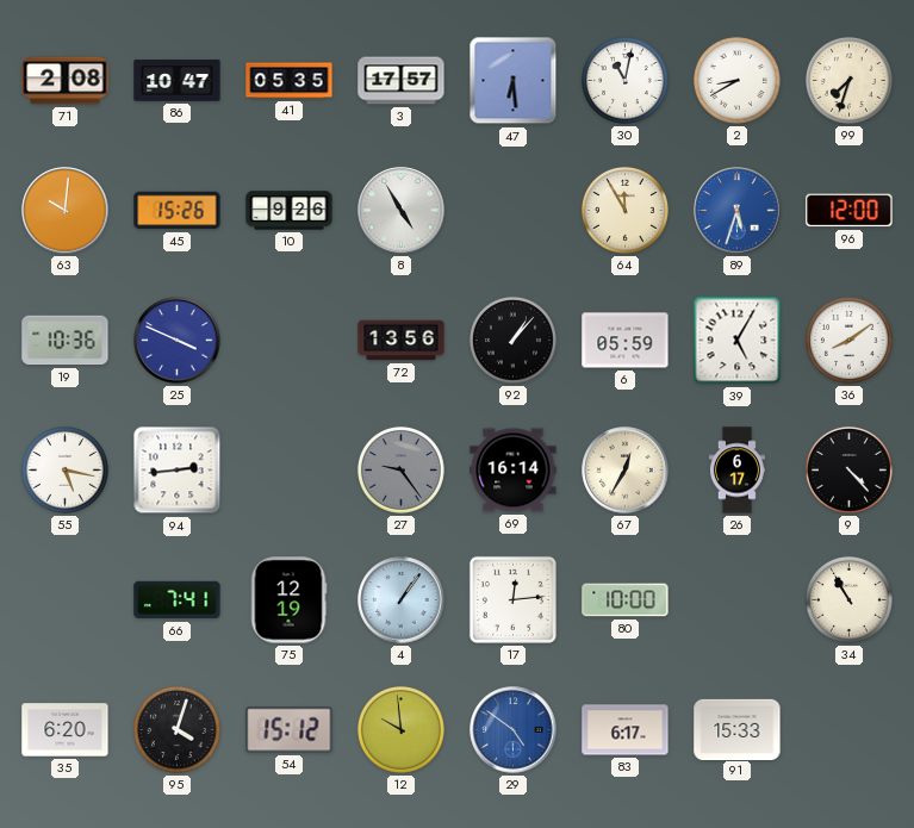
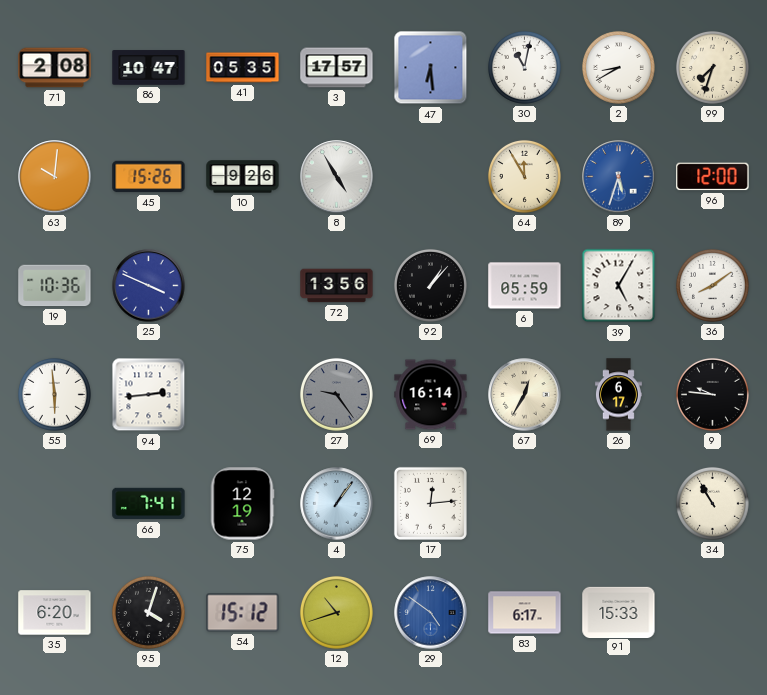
55: 5:17 -> 5:59
9: 4:23 -> 9:46
80: 10:00 -> none
12: 9:59 -> 10:42
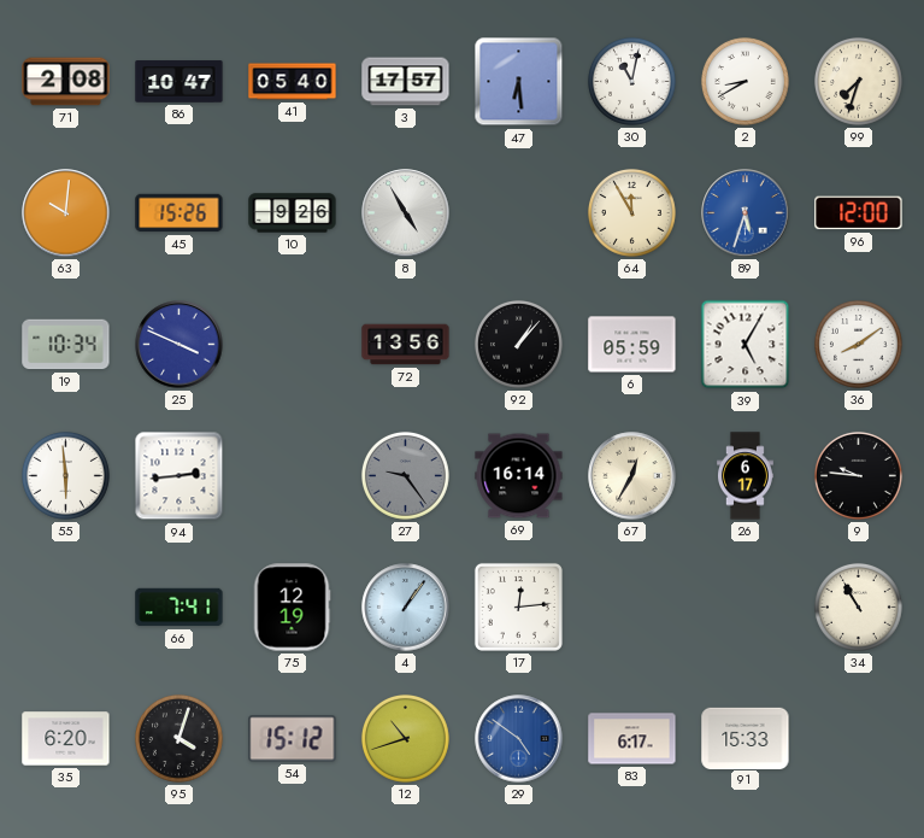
41: 05:35 -> 05:40
19: 10:36 -> 10:34
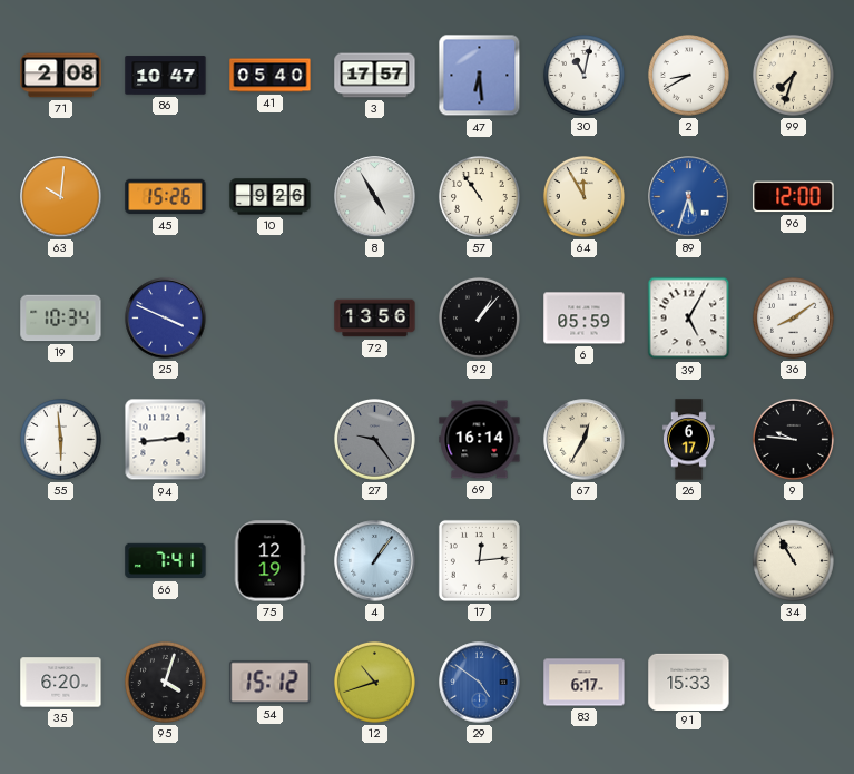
57: none -> 10:54
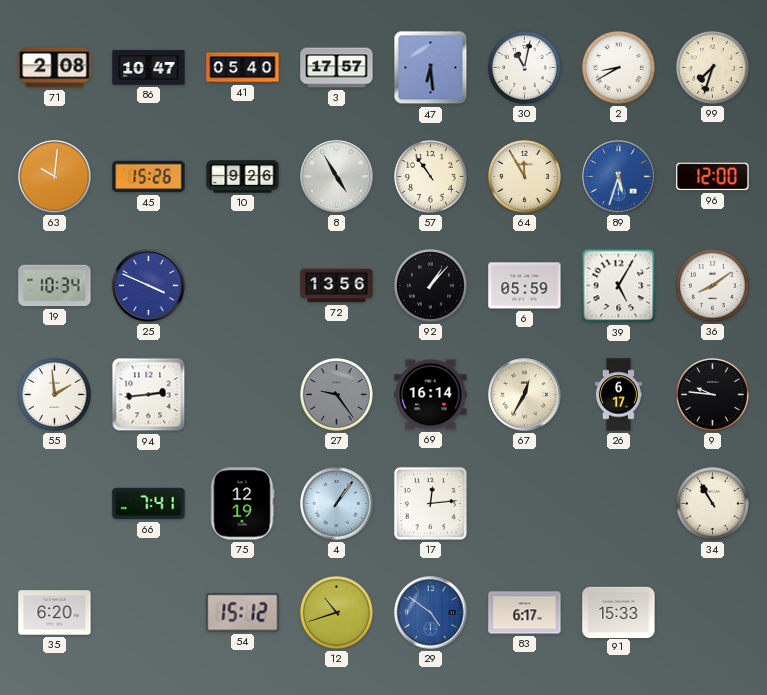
55: 5:59 -> 1:59
95: 4:03 -> none
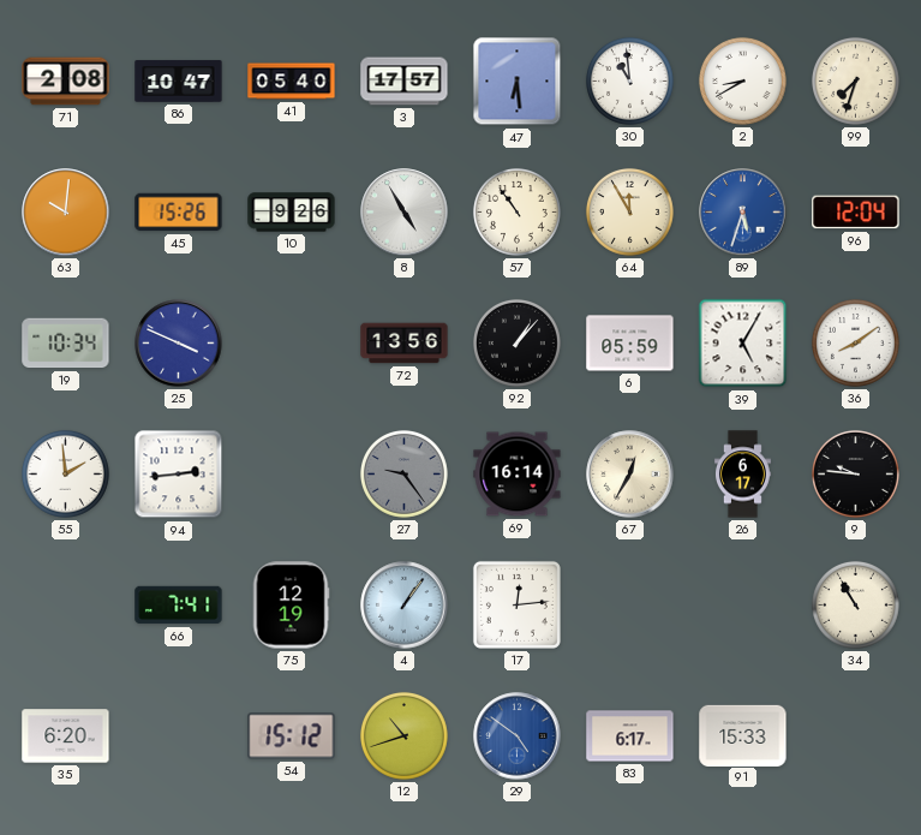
30: 11:02 -> 10:59
96: 12:00 -> 12:04
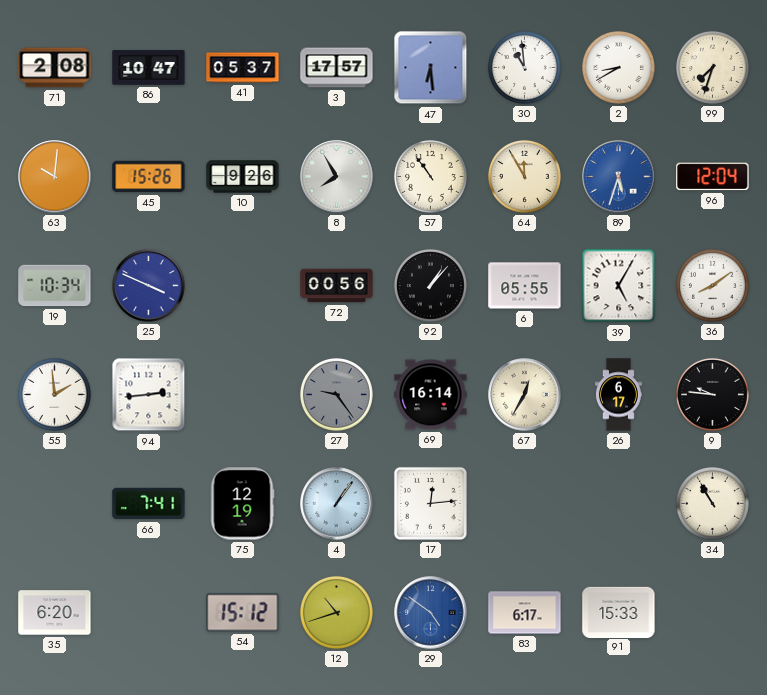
41: 05:40 -> 05:37
8: 4:55 -> 7:55
72: 13:56 -> 00:56
6: 05:59 -> 05:55
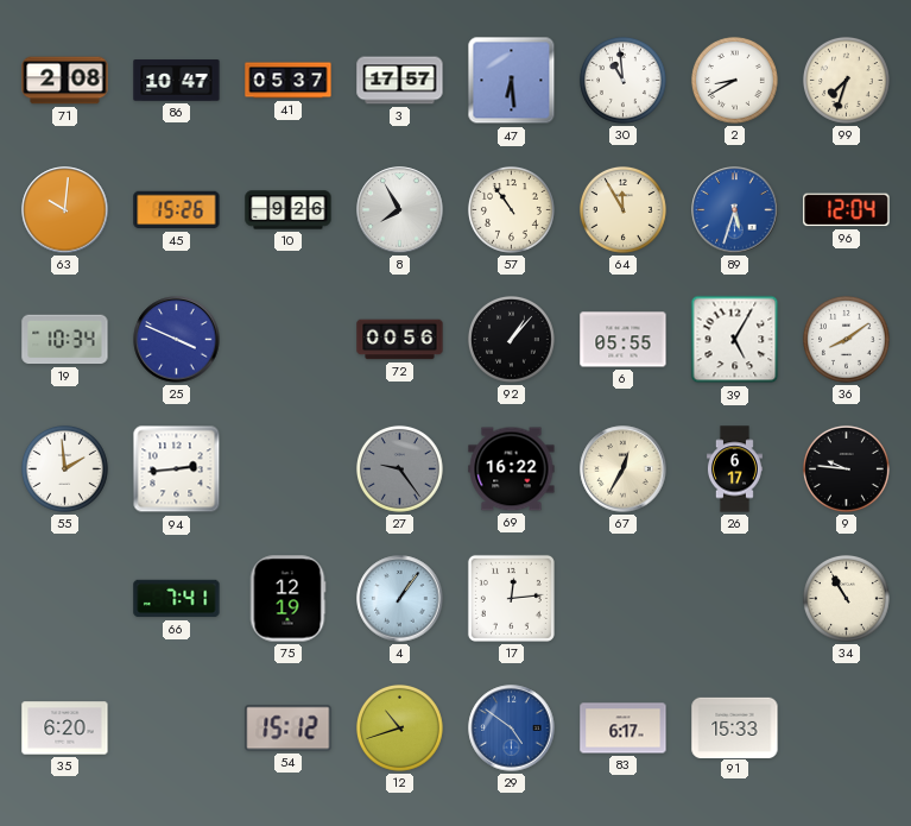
69: 16:14 -> 16:22
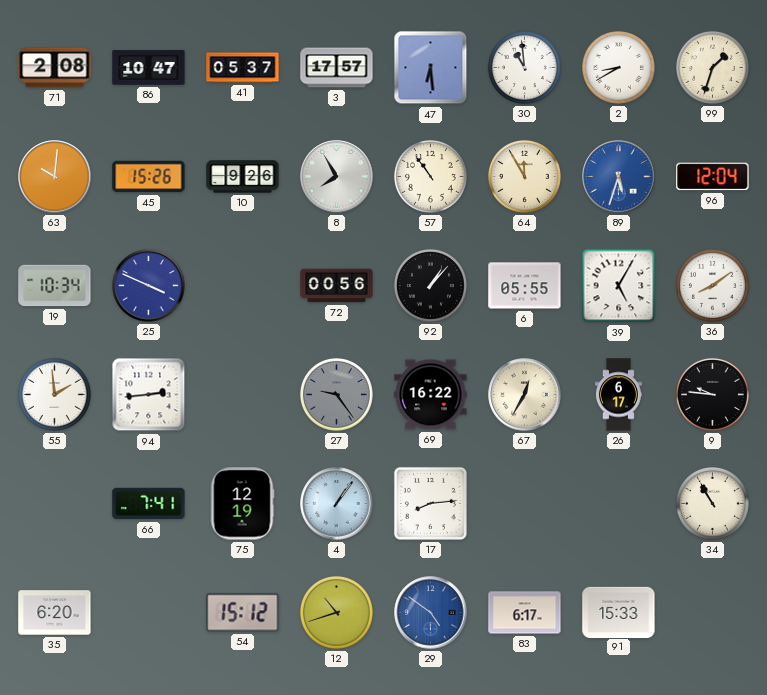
99: 7:33 -> 1:33
17: 12:14 -> 8:14
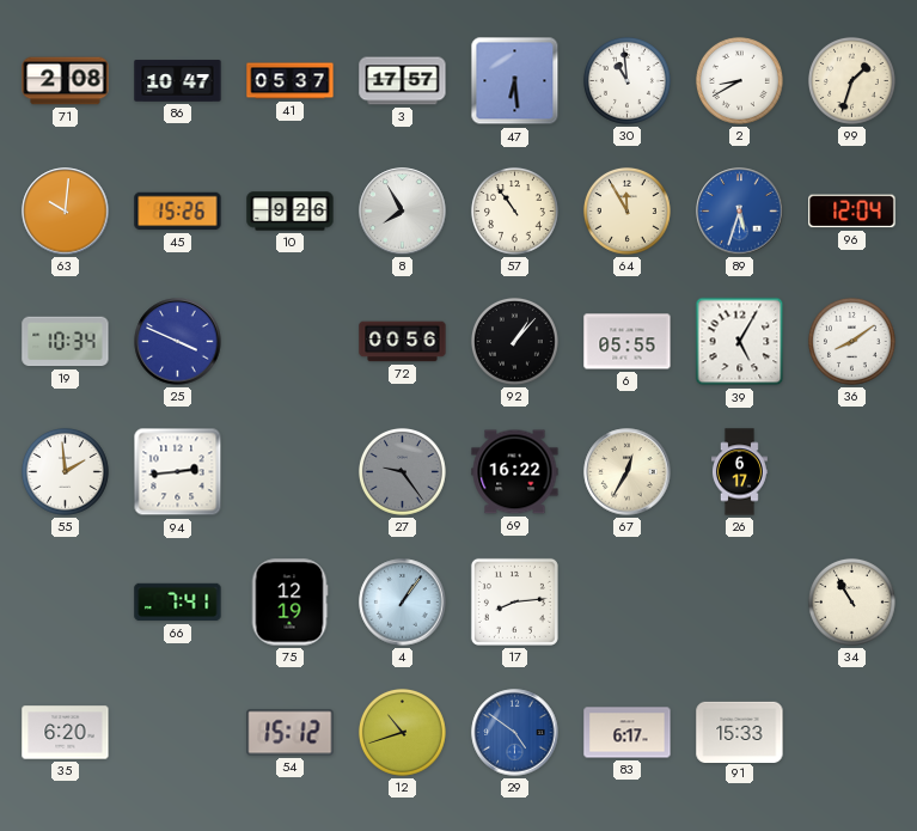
9: 9:46 -> none
